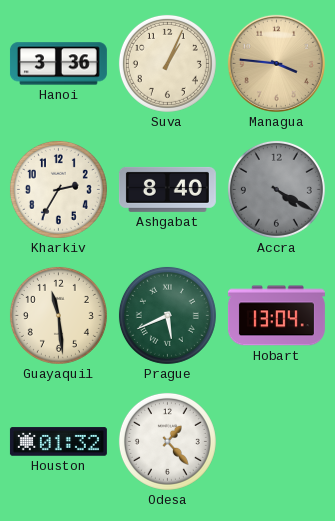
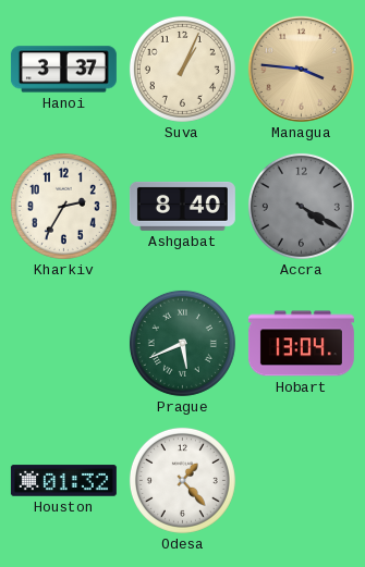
Hanoi: 3:36 -> 3:37
Guayaquil: 11:29 -> none
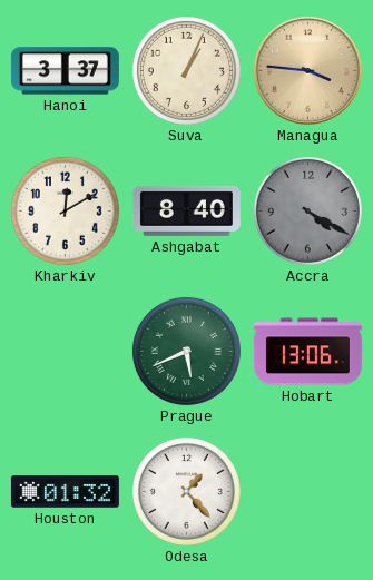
Kharkiv: 2:35 -> 12:10
Hobart: 13:04 -> 13:06
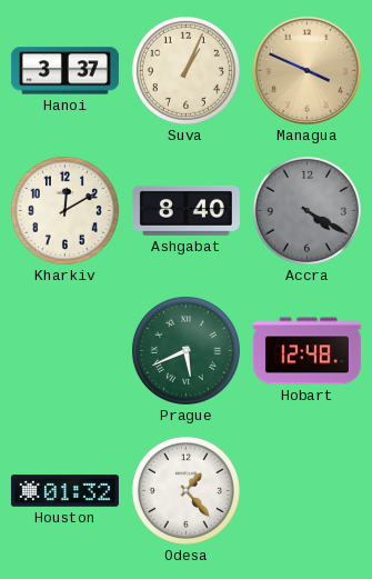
Managua: 3:46 -> 3:49
Hobart: 13:06 -> 12:48
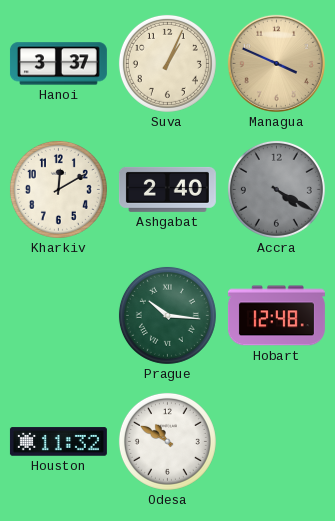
Ashgabat: 8:40 -> 2:40
Prague: 5:41 -> 10:16
Houston: 01:32 -> 11:32
Odesa: 1:23 -> 10:50
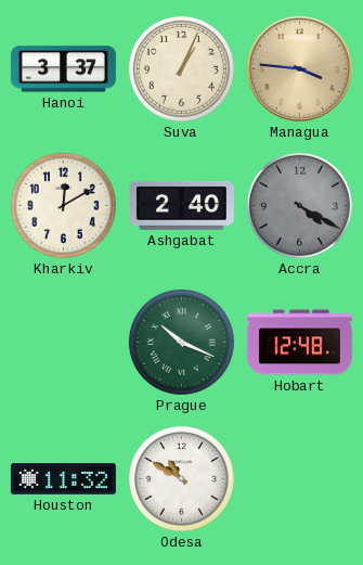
Managua: 3:49 -> 3:46
Prague: 10:16 -> 10:19
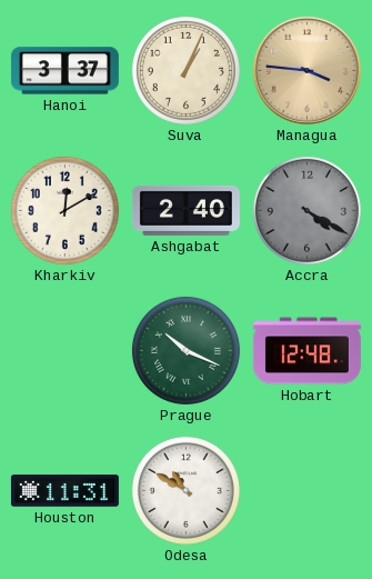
Houston: 11:32 -> 11:31
